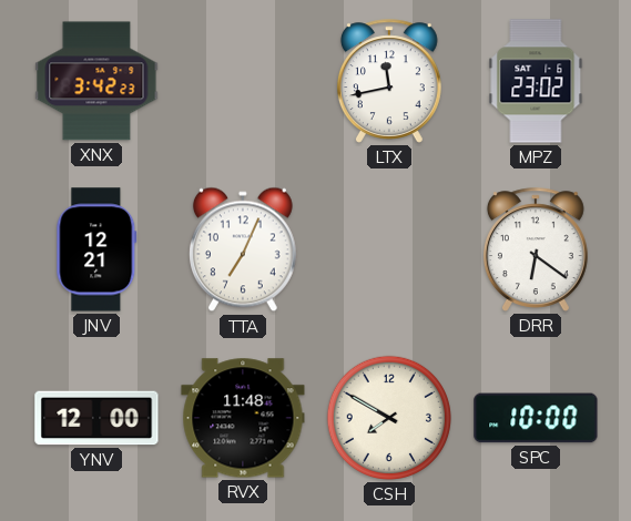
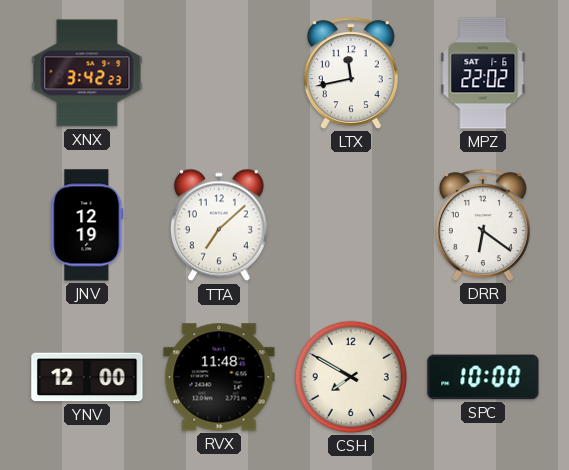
MPZ: 23:02 -> 22:02
JNV: 12:21 -> 12:19
TTA: 7:04 -> 7:08
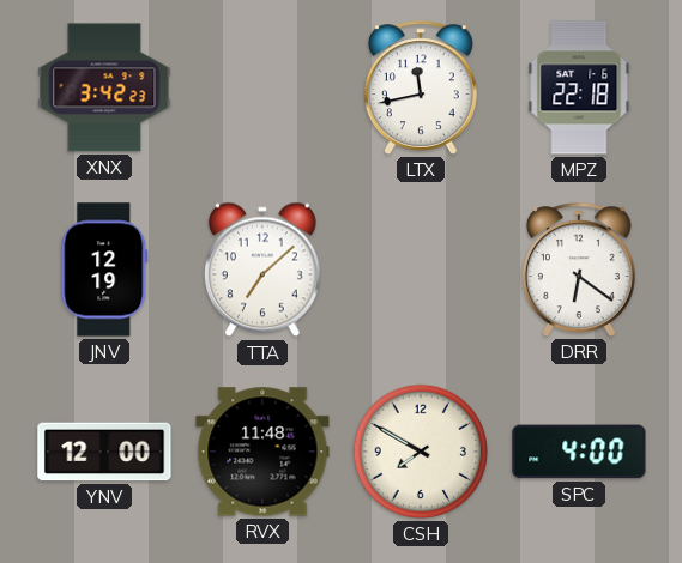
MPZ: 22:02 -> 22:18
SPC: 10:00 -> 4:00
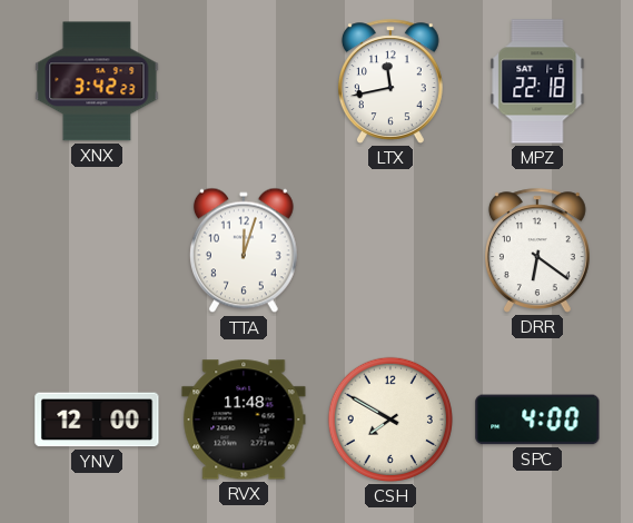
JNV: 12:19 -> none
TTA: 7:08 -> 12:03
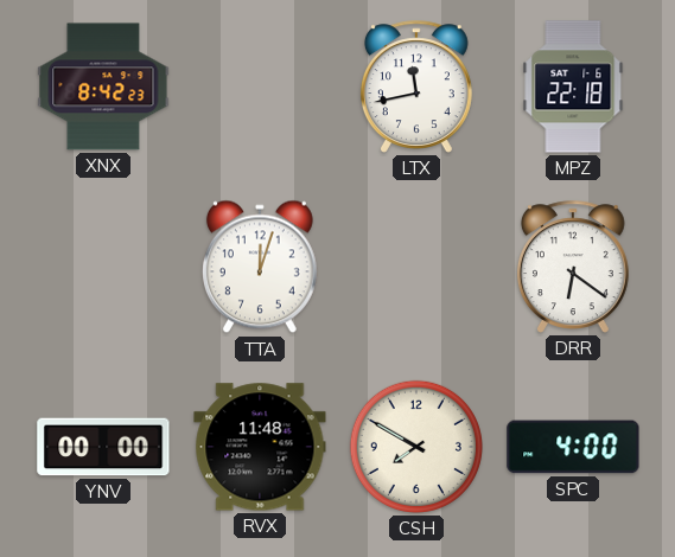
XNX: 3:42 -> 8:42
YNV: 12:00 -> 00:00
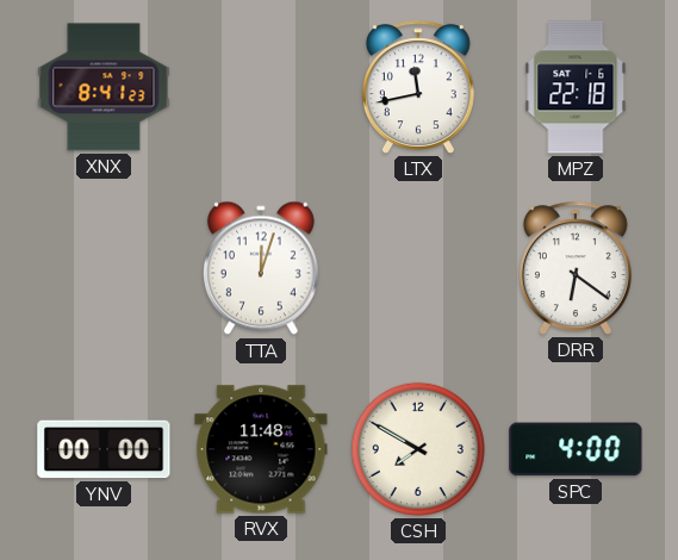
XNX: 8:42 -> 8:41
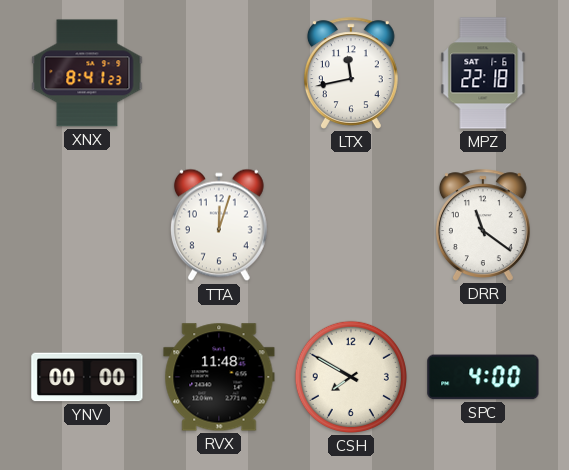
DRR: 6:21 -> 11:21
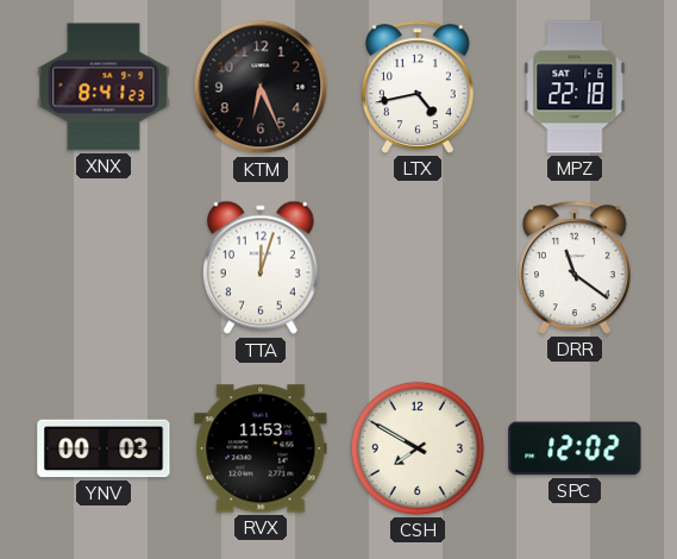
KTM: none -> 6:26
LTX: 11:43 -> 4:43
YNV: 00:00 -> 00:03
RVX: 11:48 -> 11:53
SPC: 4:00 -> 12:02
